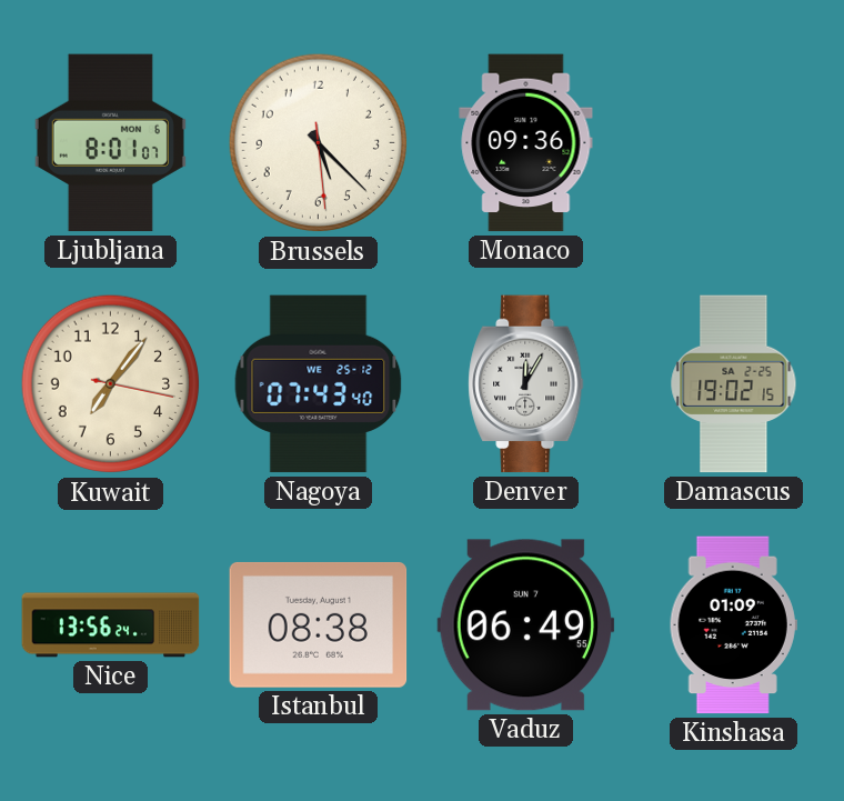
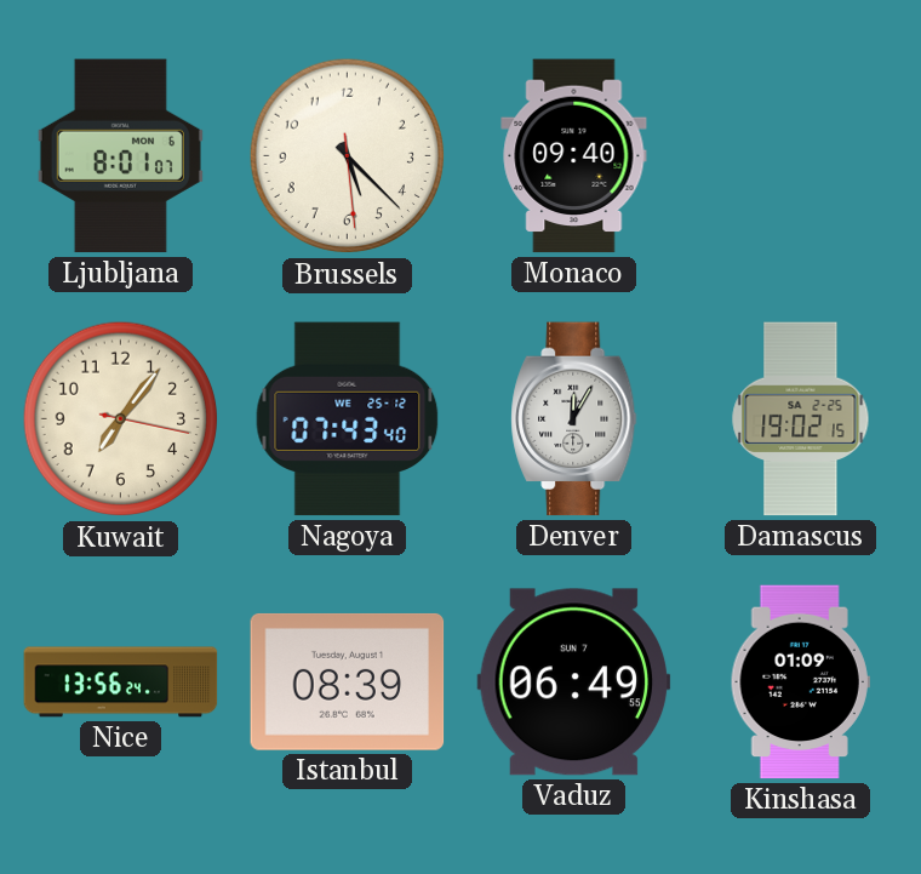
Monaco: 09:36 -> 09:40
Istanbul: 08:38 -> 08:39
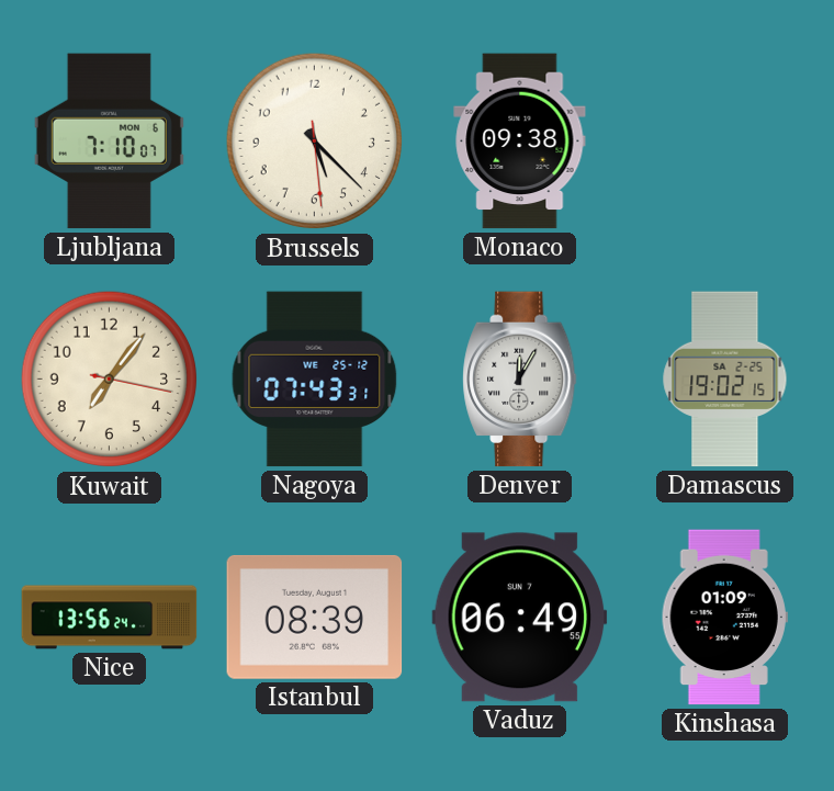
Ljubljana: 8:01 -> 7:10
Monaco: 09:40 -> 09:38
Nagoya: 07:43:40 -> 07:43:31
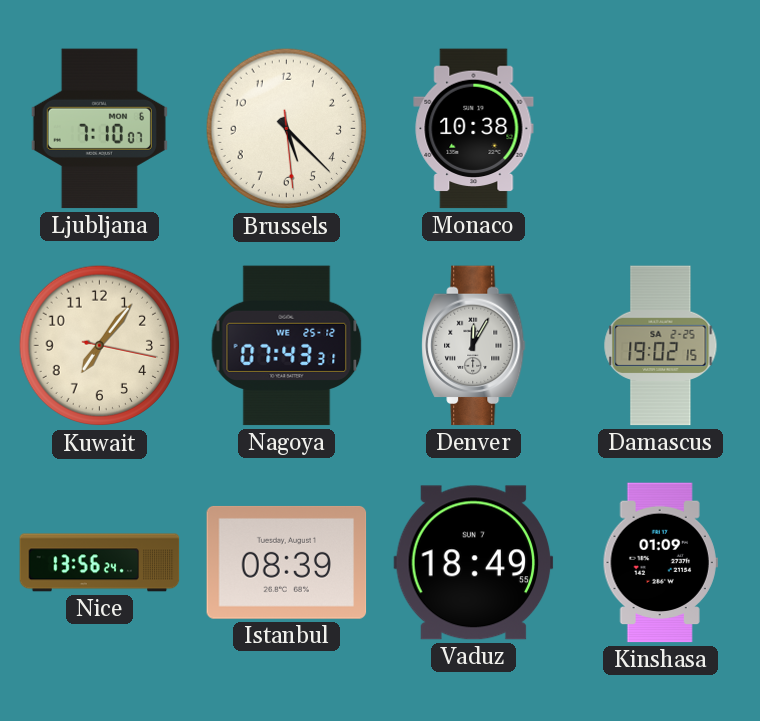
Monaco: 09:38 -> 10:38
Vaduz: 06:49 -> 18:49
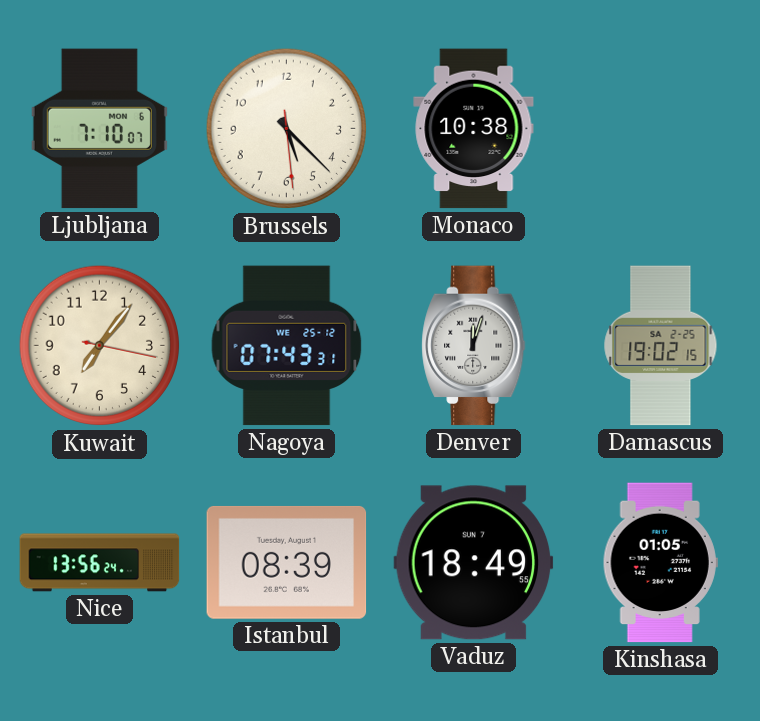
Denver: 12:05 -> 12:03
Kinshasa: 01:09 -> 01:05
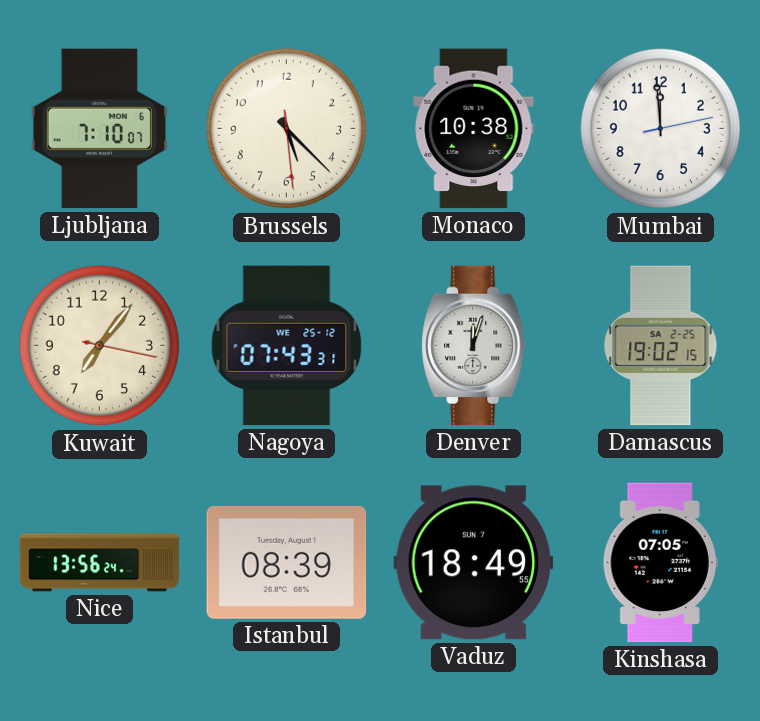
Mumbai: none -> 11:59
Kinshasa: 01:05 -> 07:05
